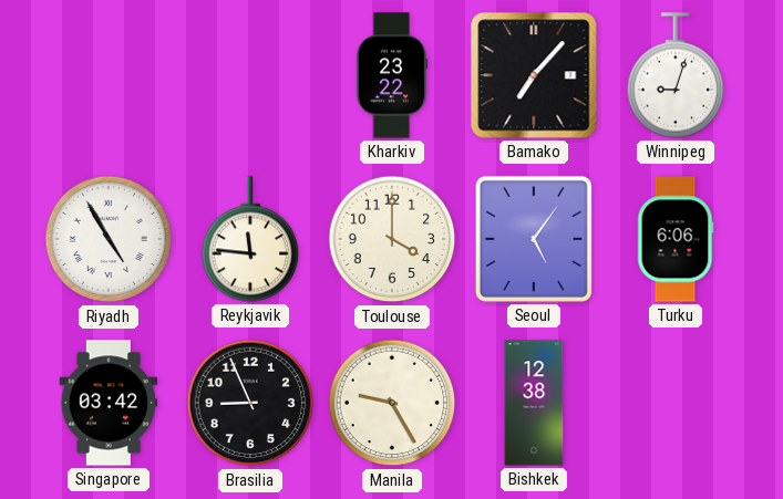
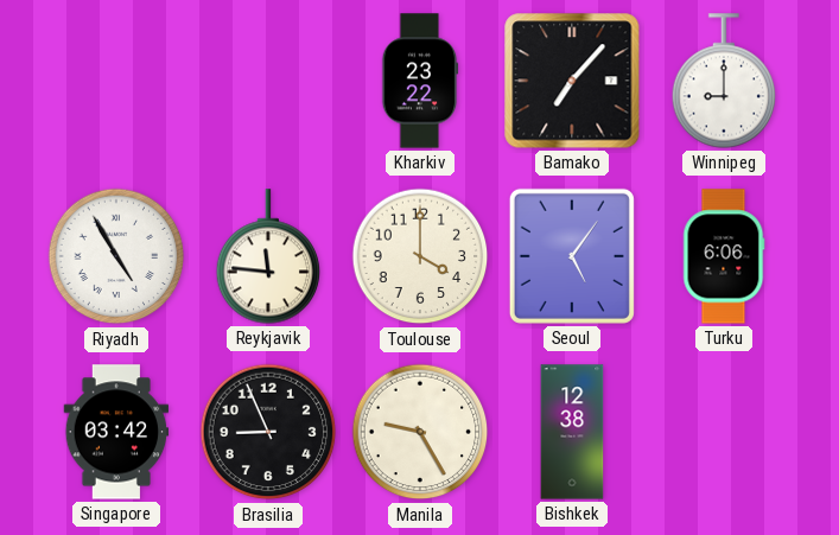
Winnipeg: 9:03 -> 9:00
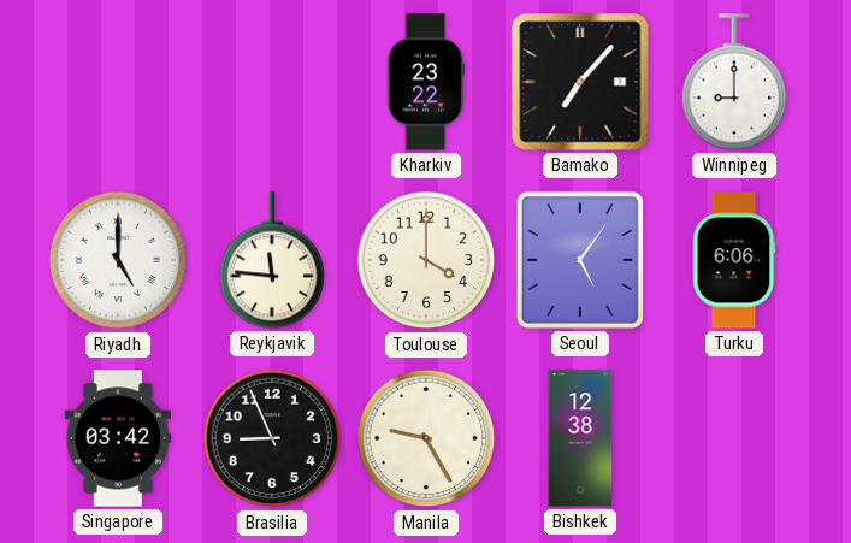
Riyadh: 4:55 -> 5:00
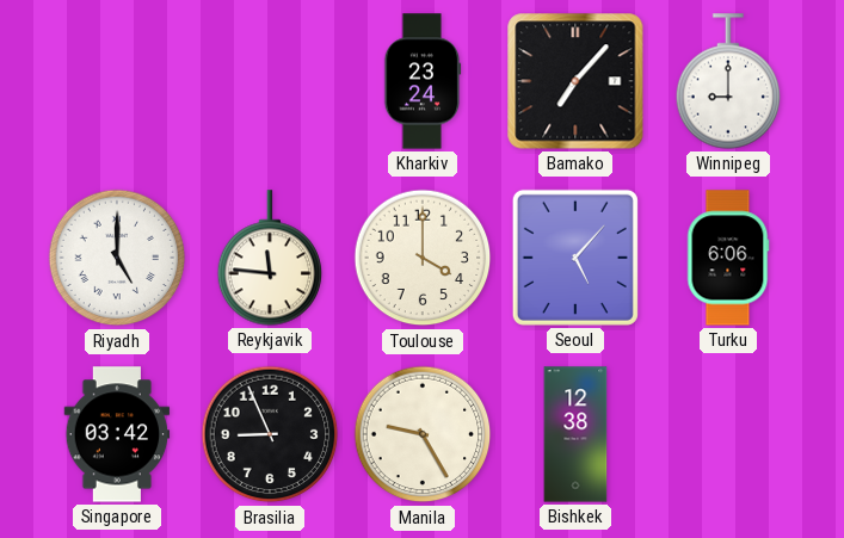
Kharkiv: 23:22 -> 23:24
Seoul: 5:06 -> 5:07
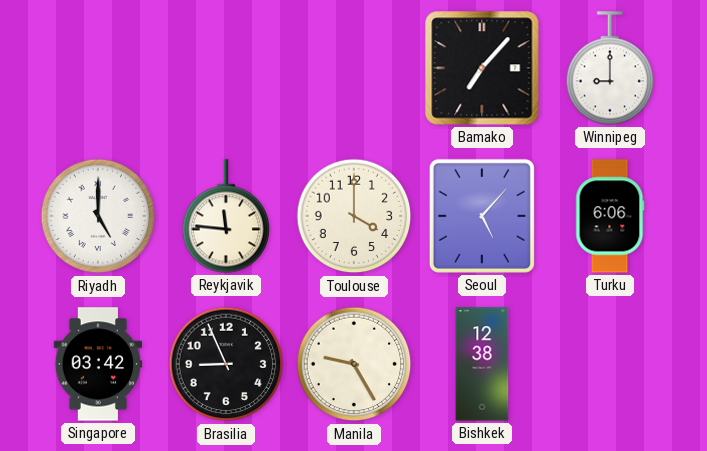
Kharkiv: 23:24 -> none
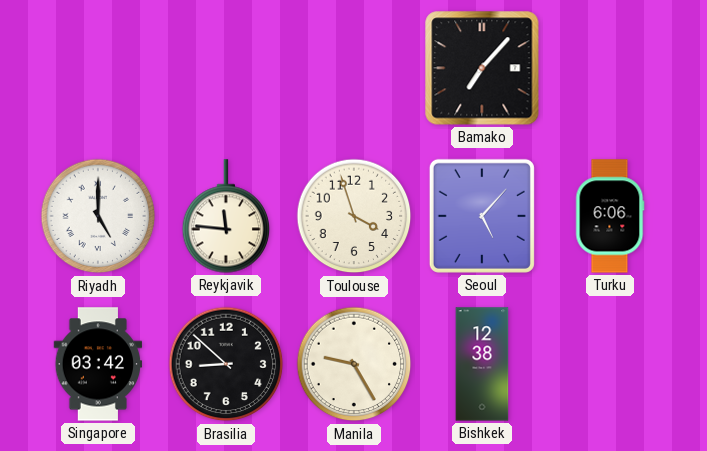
Winnipeg: 9:00 -> none
Toulouse: 4:00 -> 3:57
Brasilia: 8:56 -> 8:52
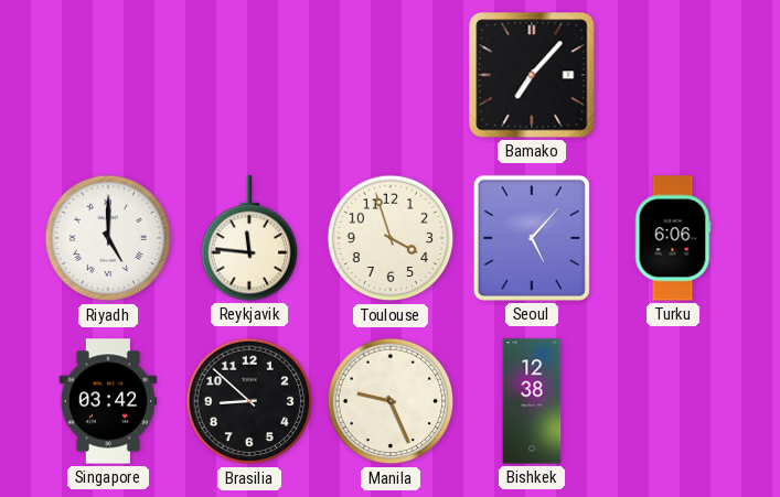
Manila: 9:25 -> 9:26
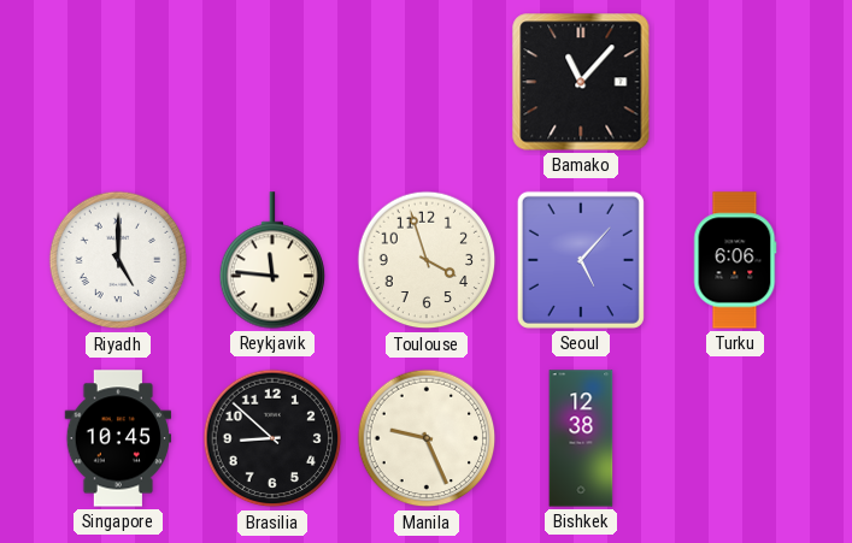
Bamako: 7:07 -> 11:07
Singapore: 03:42 -> 10:45
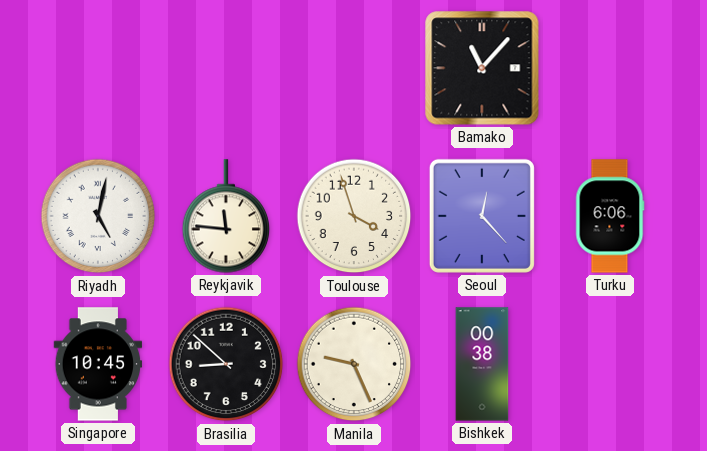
Riyadh: 5:00 -> 5:02
Seoul: 5:07 -> 12:23
Bishkek: 12:38 -> 00:38
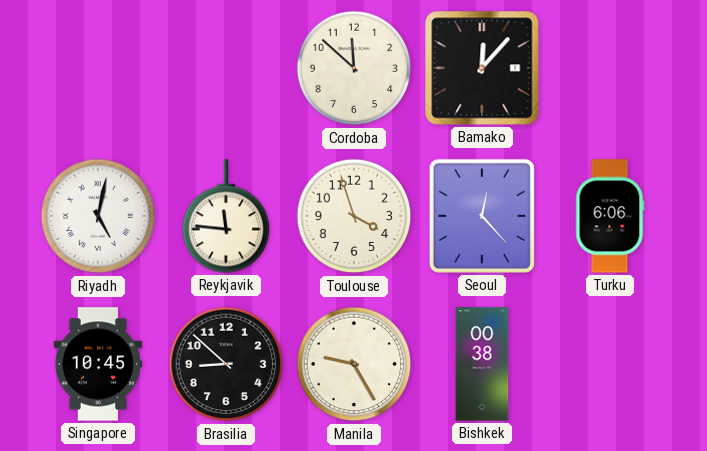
Cordoba: none -> 11:52
Bamako: 11:07 -> 12:07
Manila: 9:26 -> 9:25
